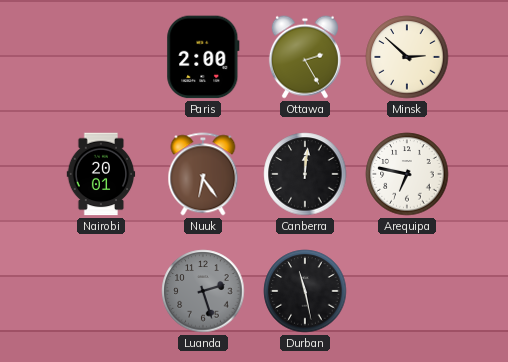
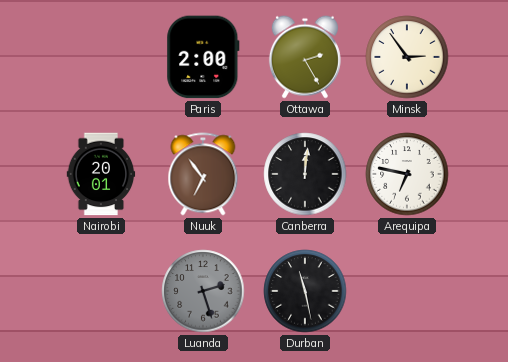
Minsk: 2:52 -> 2:54
Nuuk: 6:24 -> 6:54
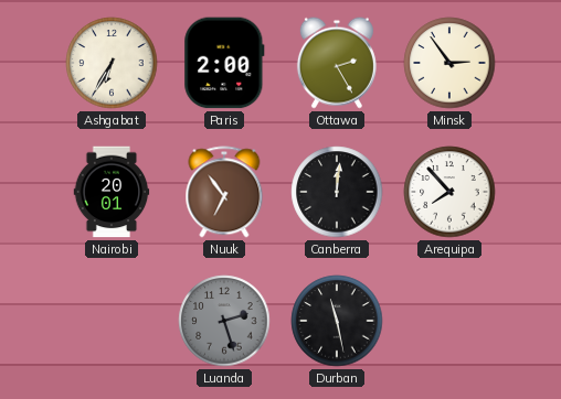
Ashgabat: none -> 6:35
Arequipa: 6:47 -> 7:53
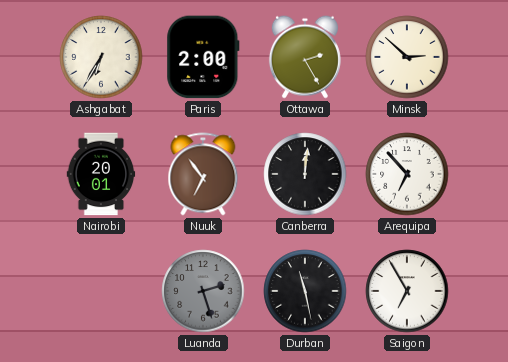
Minsk: 2:54 -> 2:52
Arequipa: 7:53 -> 6:53
Saigon: none -> 6:55
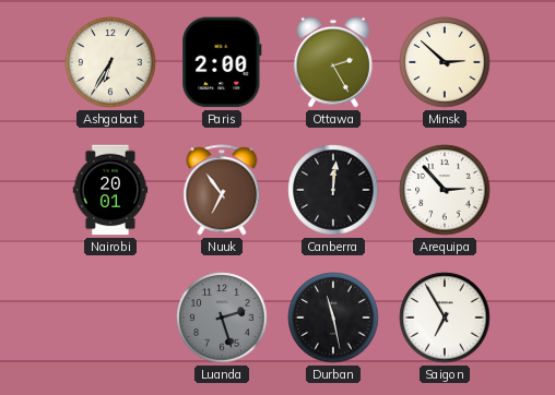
Arequipa: 6:53 -> 2:53
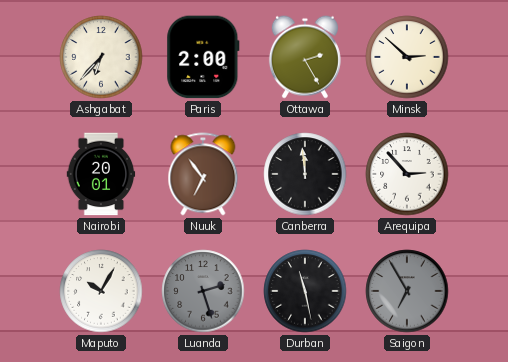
Ashgabat: 6:35 -> 6:37
Canberra: 12:01 -> 11:59
Maputo: none -> 10:05
Saigon dial: white -> grey
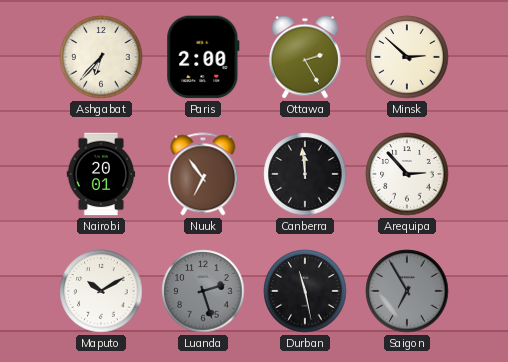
Maputo: 10:05 -> 10:10
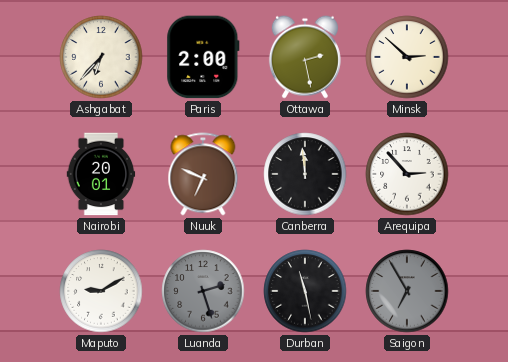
Ottawa: 2:25 -> 2:28
Nuuk: 6:54 -> 6:49
Maputo: 10:10 -> 9:10
